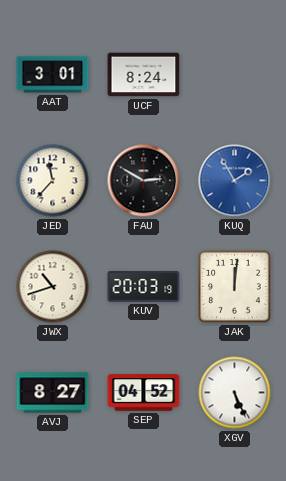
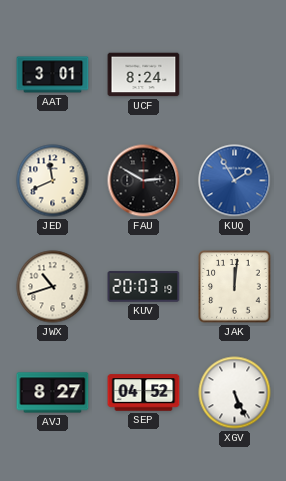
JED: 11:37 -> 11:41
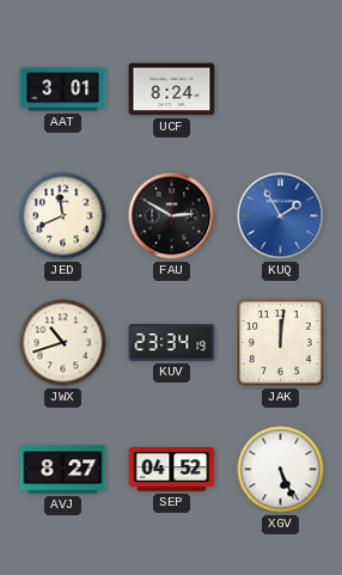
KUV: 20:03 -> 23:34
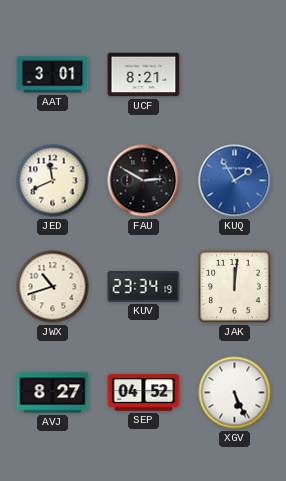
UCF: 8:24 -> 8:21
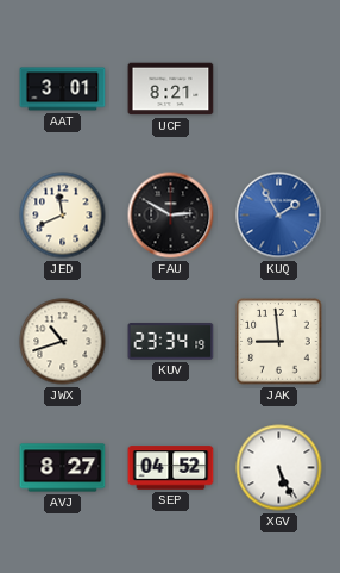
JAK: 12:01 -> 8:59
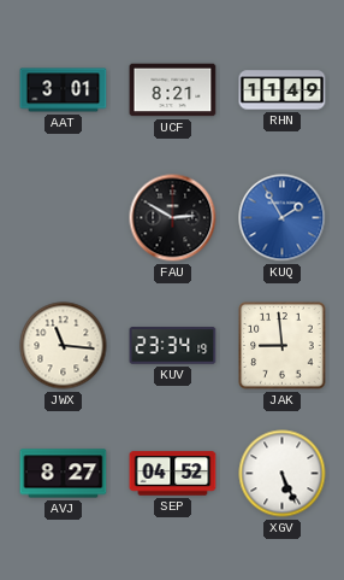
RHN: none -> 11:49
JED: 11:41 -> none
JWX: 10:42 -> 11:16
